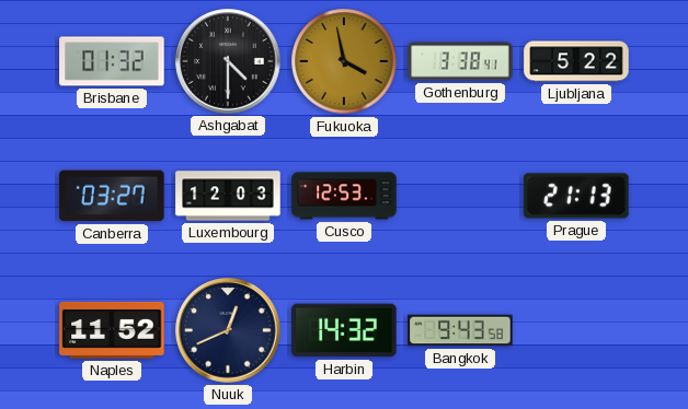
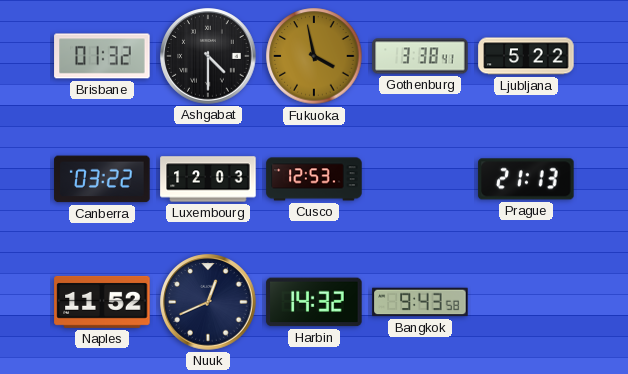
Canberra: 03:27 -> 03:22
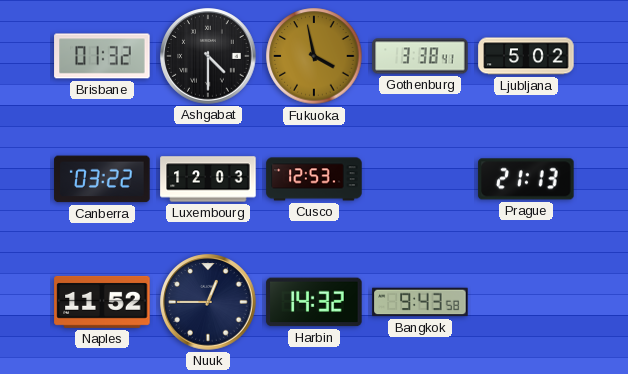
Ljubljana: 5:22 -> 5:02
Nuuk: 12:41 -> 12:45
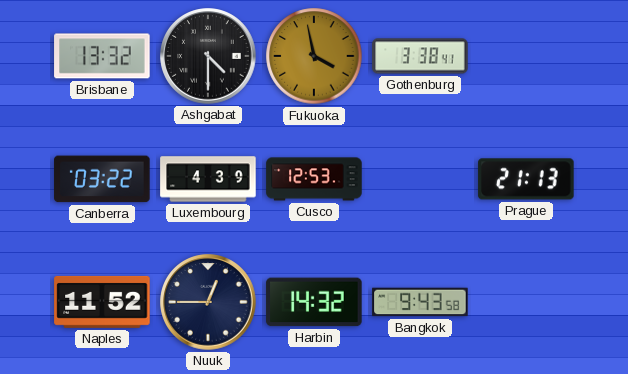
Brisbane: 01:32 -> 13:32
Ljubljana: 5:02 -> none
Luxembourg: 12:03 -> 4:39
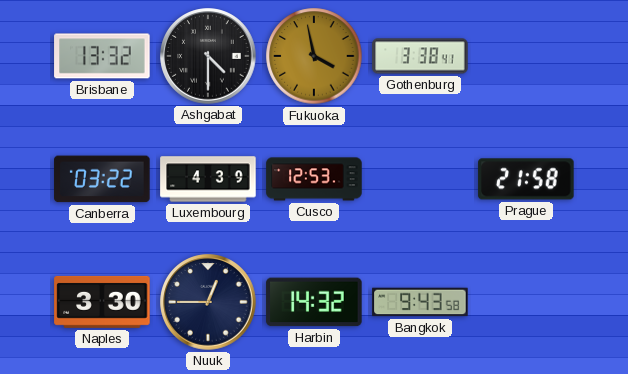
Prague: 21:13 -> 21:58
Naples: 11:52 -> 3:30
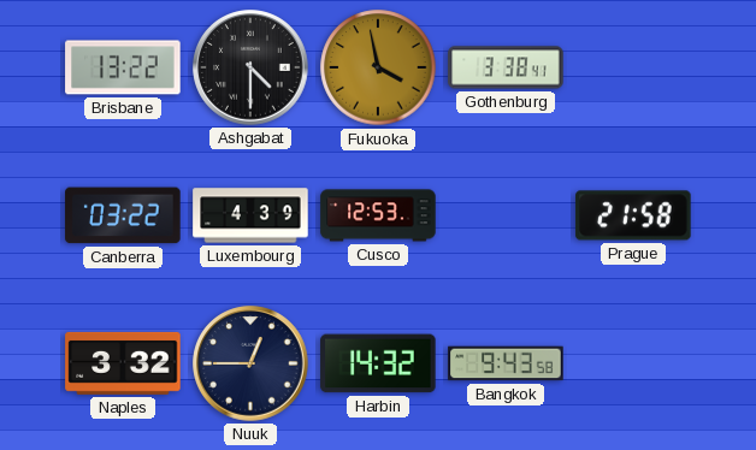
Brisbane: 13:32 -> 13:22
Naples: 3:30 -> 3:32
